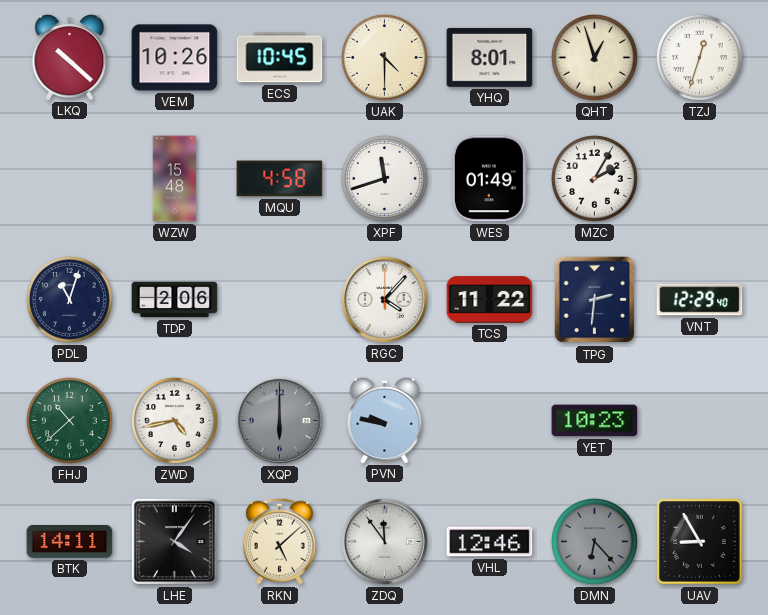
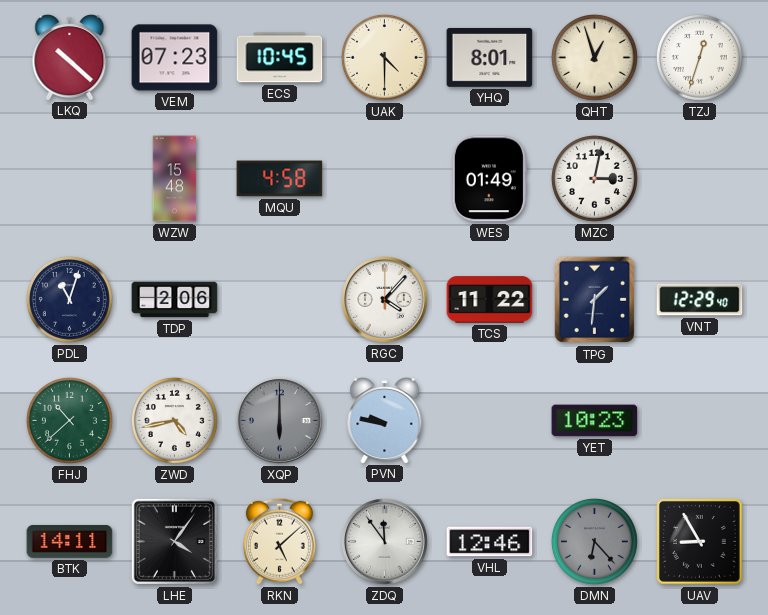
VEM: 10:26 -> 07:23
XPF: 11:42 -> none
MZC: 2:05 -> 3:02
TPG: 2:31 -> 1:31
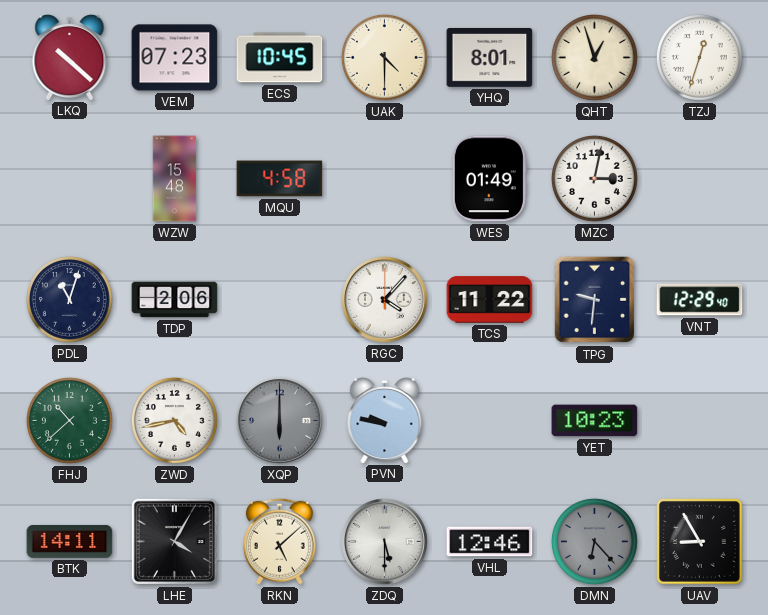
TPG: 1:31 -> 9:31
LHE: 4:06 -> 4:05
ZDQ: 11:54 -> 5:30
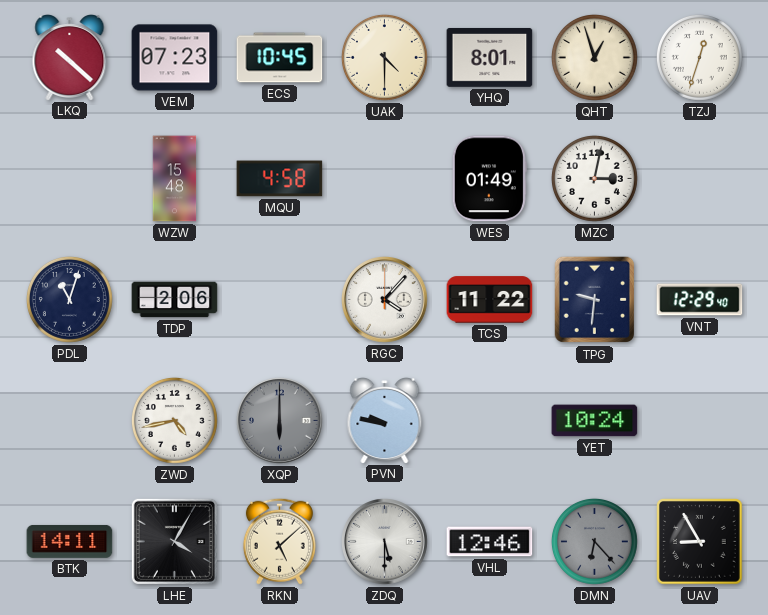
FHJ: 10:38 -> none
YET: 10:23 -> 10:24
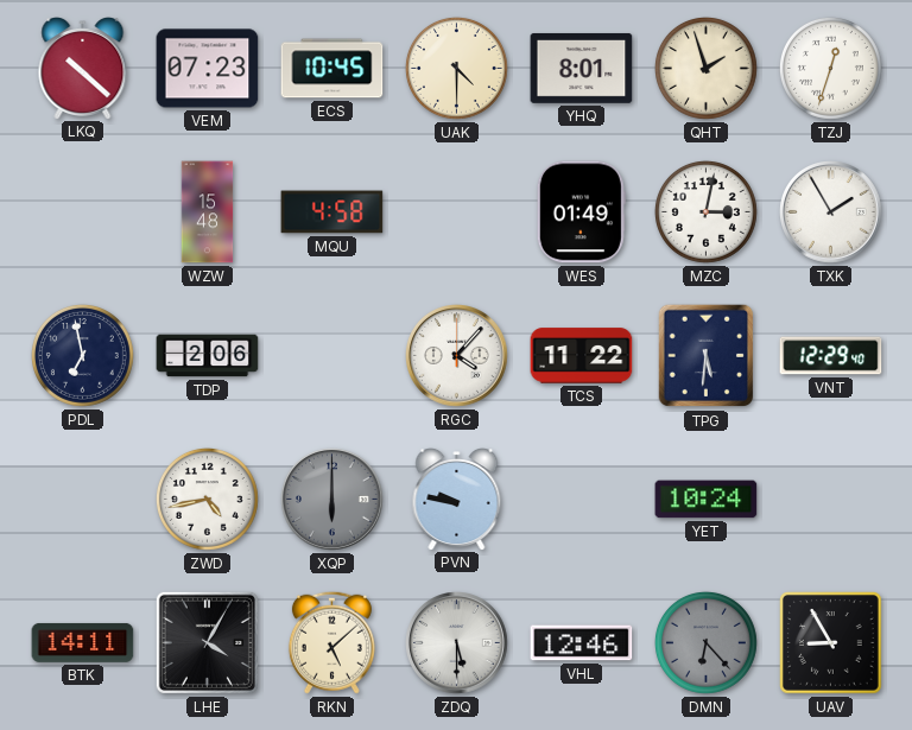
QHT: 12:57 -> 1:57
TXK: none -> 1:55
PDL: 11:03 -> 6:58
TPG: 9:31 -> 5:31
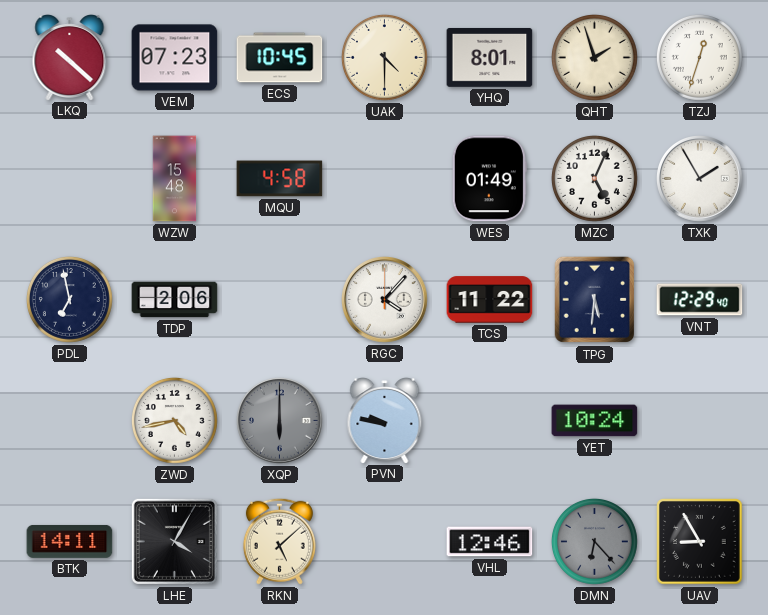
MZC: 3:02 -> 5:04
ZDQ: 5:30 -> none
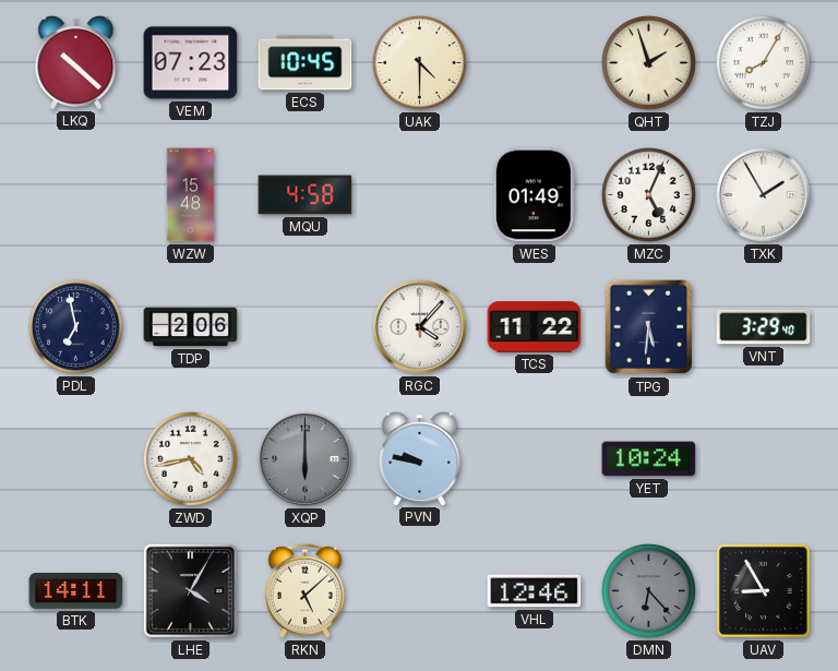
YHQ: 8:01 -> none
TZJ: 12:33 -> 8:05
VNT: 12:29 -> 3:29
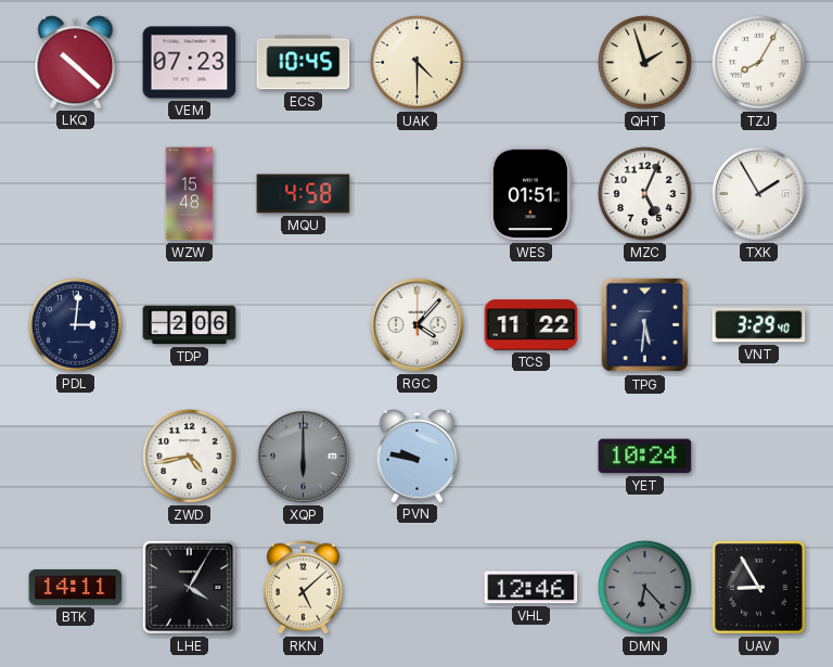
WES: 01:49 -> 01:51
PDL: 6:58 -> 3:01
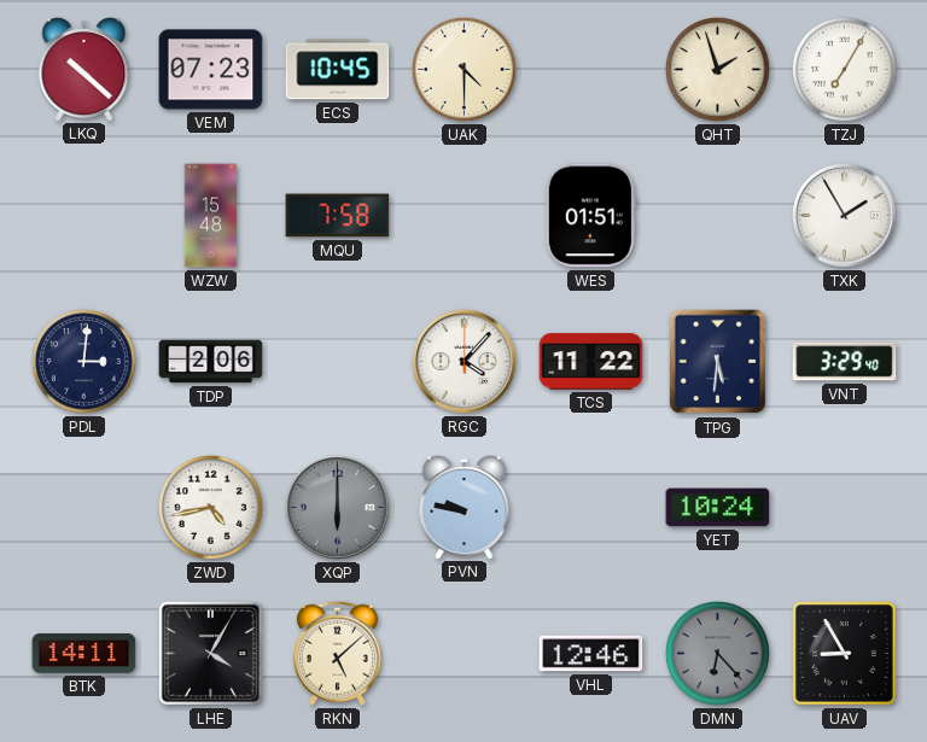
TZJ: 8:05 -> 7:05
MQU: 4:58 -> 7:58
MZC: 5:04 -> none
